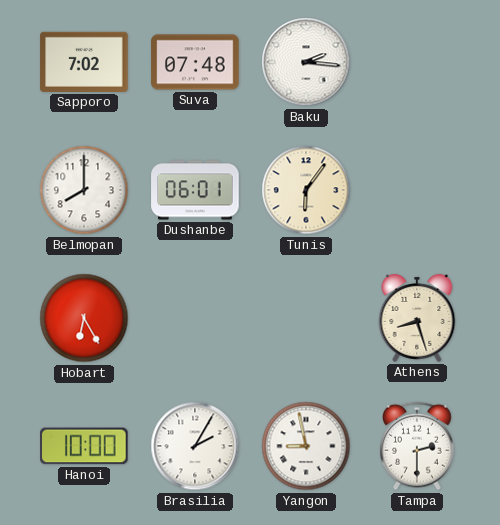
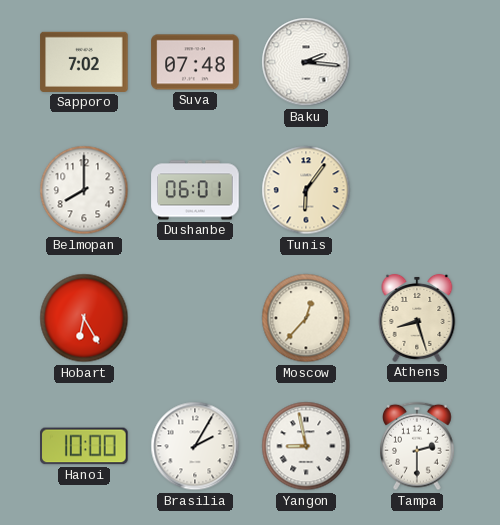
Moscow: none -> 12:37
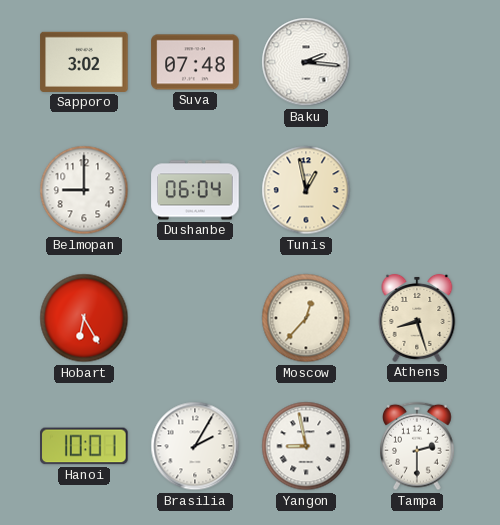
Sapporo: 7:02 -> 3:02
Belmopan: 8:00 -> 9:00
Dushanbe: 06:01 -> 06:04
Tunis: 6:06 -> 12:58
Hanoi: 10:00 -> 10:01
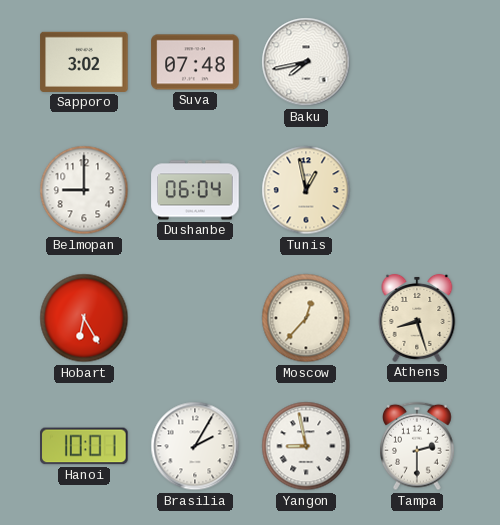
Baku: 2:16 -> 7:43
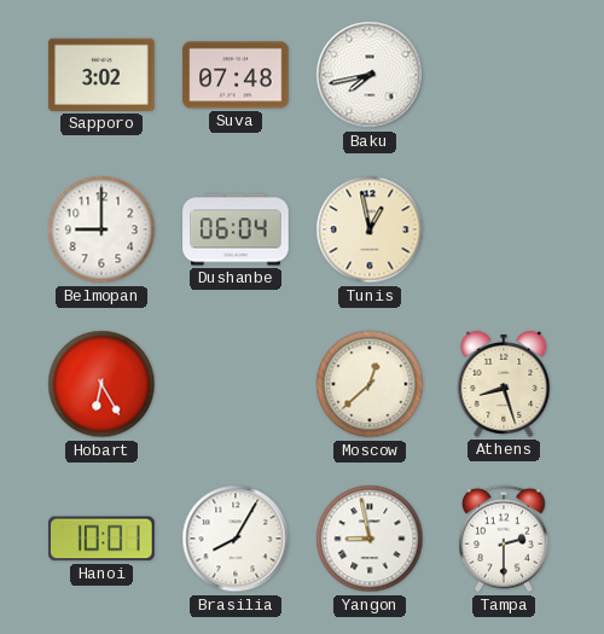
Moscow: 12:37 -> 12:38
Brasilia: 2:05 -> 8:05
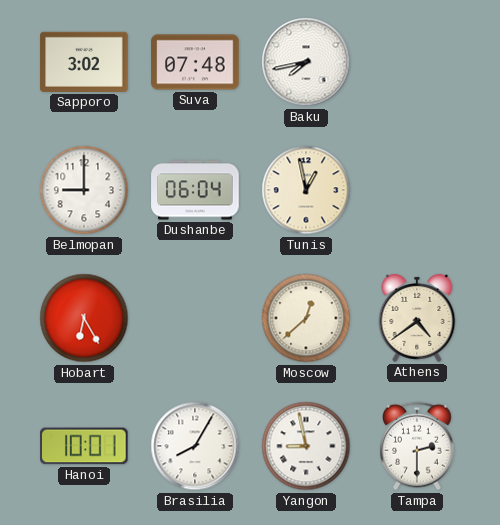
Athens: 8:27 -> 4:39
